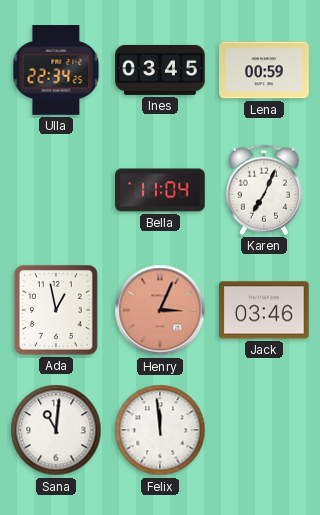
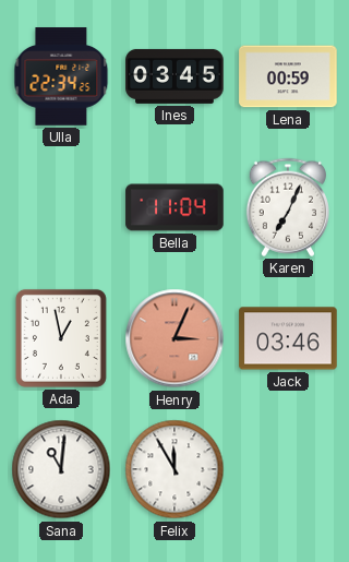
Felix: 11:59 -> 11:55
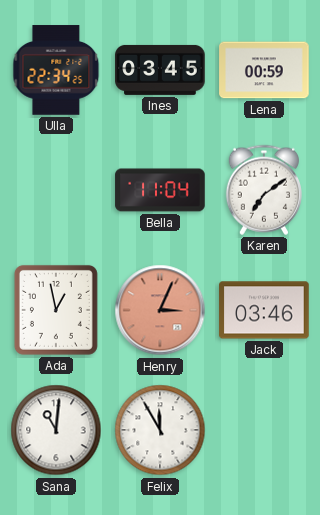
Karen: 7:04 -> 7:09
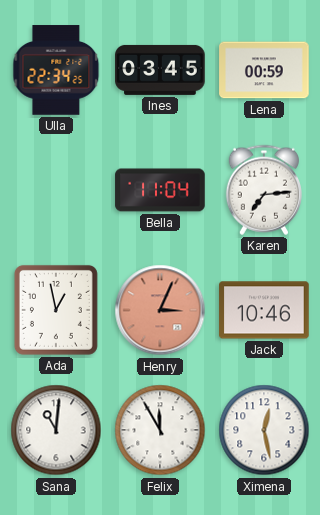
Karen: 7:09 -> 7:14
Jack: 03:46 -> 10:46
Ximena: none -> 12:28
